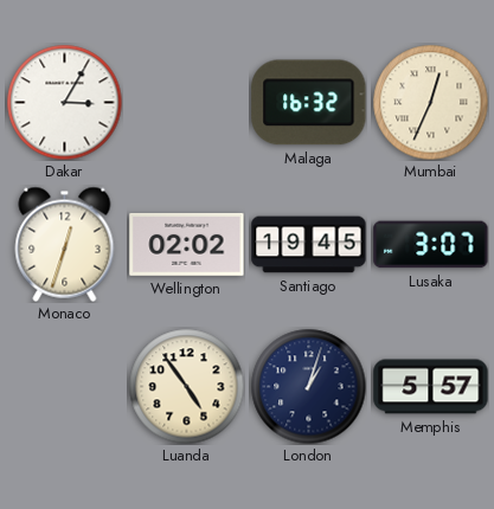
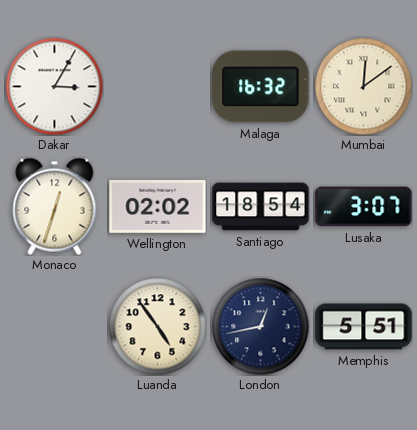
Mumbai: 12:34 -> 12:09
Santiago: 19:45 -> 18:54
London: 1:03 -> 12:43
Memphis: 5:57 -> 5:51
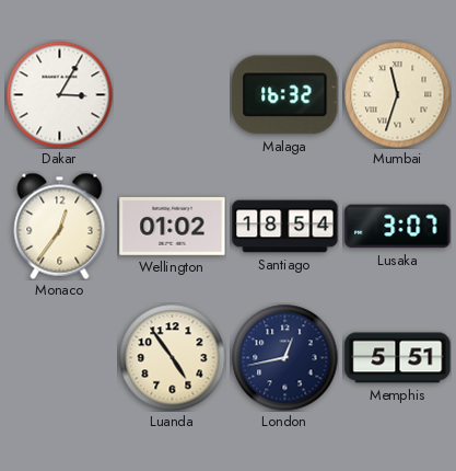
Mumbai: 12:09 -> 11:33
Monaco: 12:33 -> 12:36
Wellington: 02:02 -> 01:02
